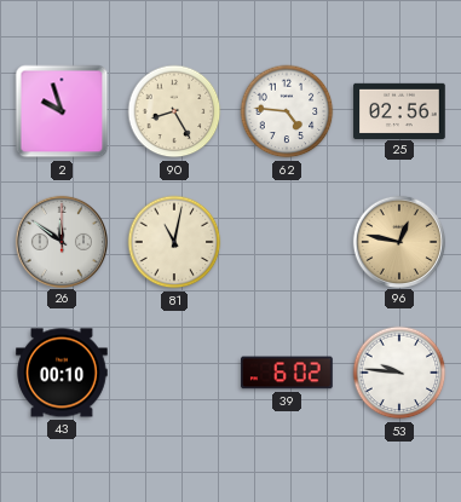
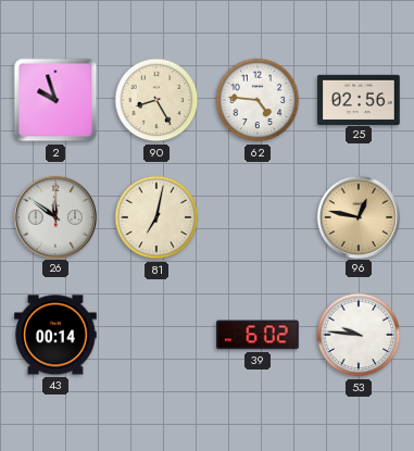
81: 11:02 -> 7:02
43: 00:10 -> 00:14
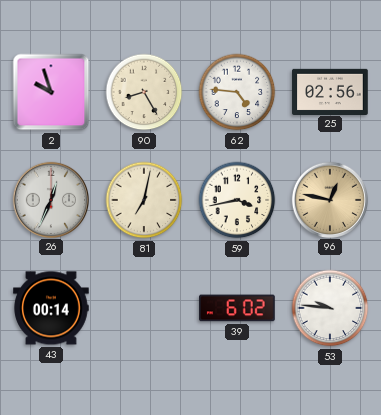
26: 11:51 -> 12:34
59: none -> 3:43
